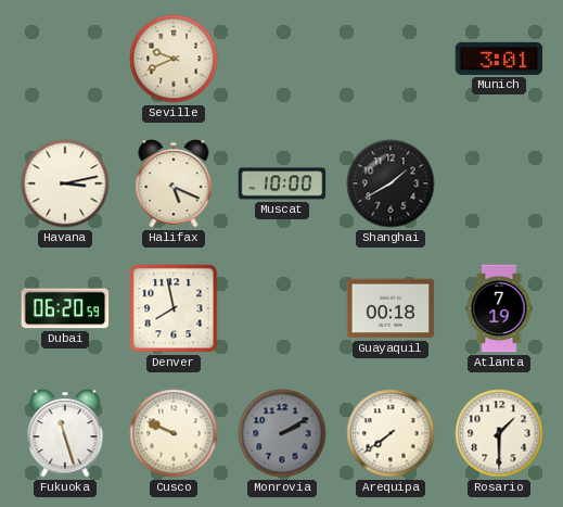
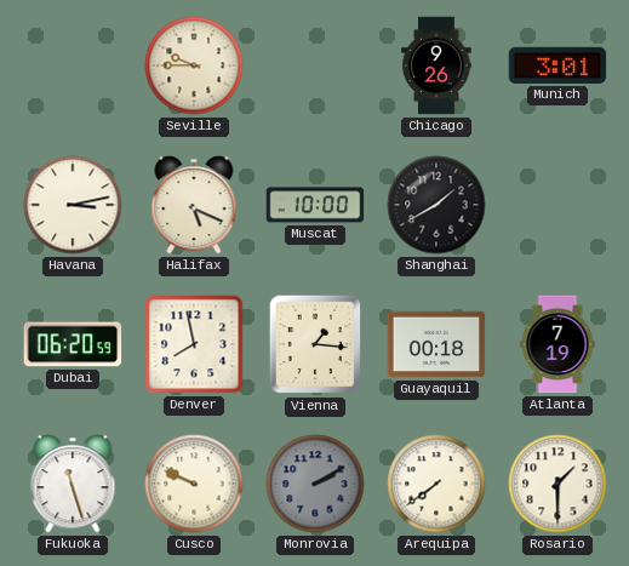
Seville: 9:41 -> 9:45
Chicago: none -> 9:26
Vienna: none -> 1:16
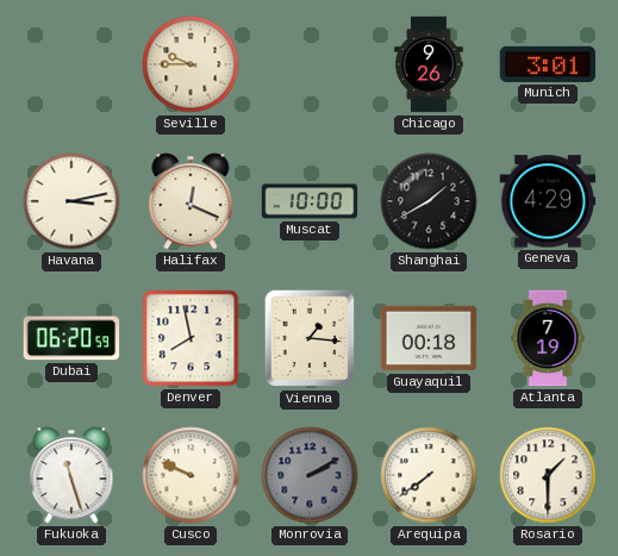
Halifax: 5:19 -> 12:19
Geneva: none -> 4:29
